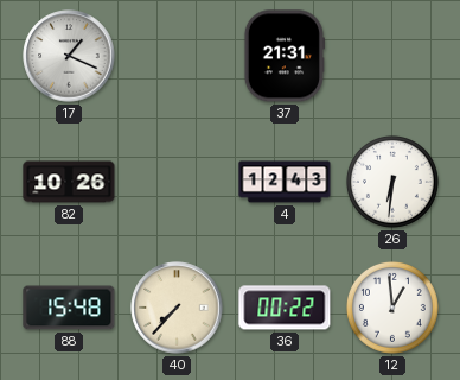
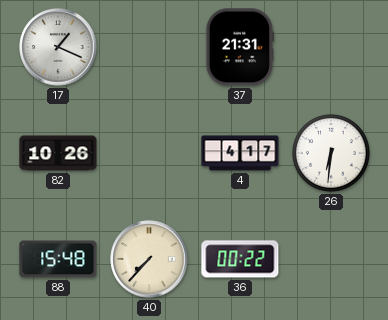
4: 12:43 -> 4:17
12: 12:59 -> none
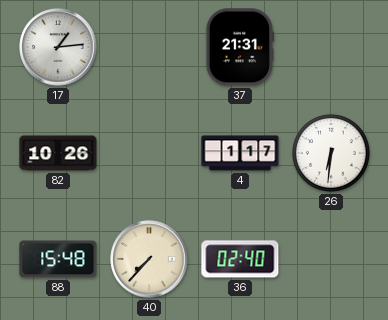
17: 1:19 -> 1:14
4: 4:17 -> 1:17
36: 00:22 -> 02:40
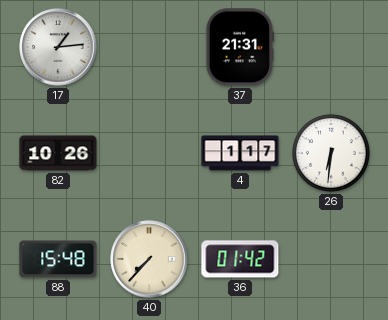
36: 02:40 -> 01:42
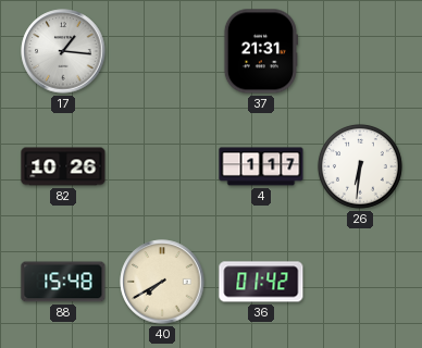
17: 1:14 -> 1:16
40: 7:37 -> 7:40
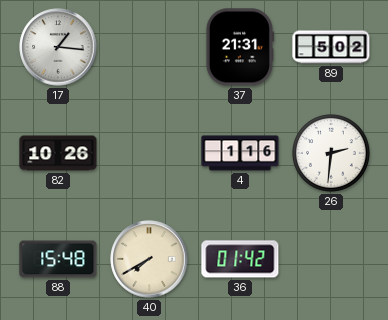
89: none -> 5:02
4: 1:17 -> 1:16
26: 6:31 -> 2:31
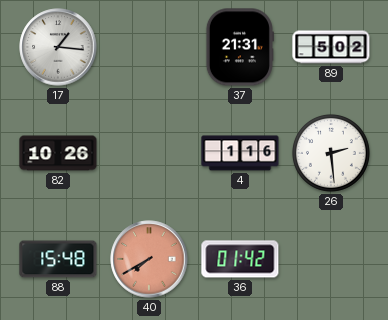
26: 2:31 -> 2:29
40 dial: cream -> salmon
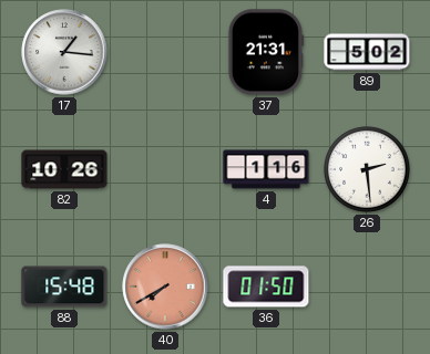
36: 01:42 -> 01:50
